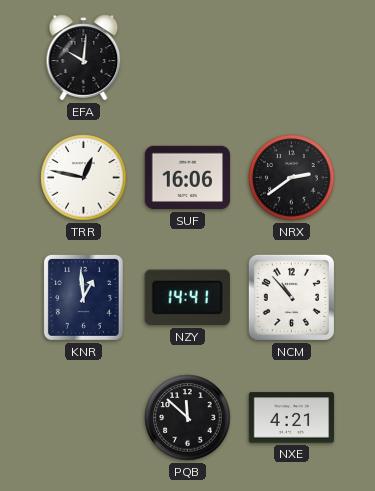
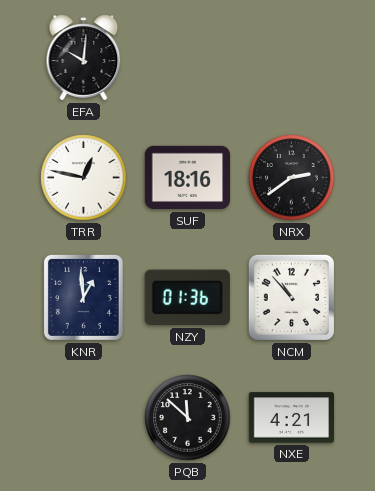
SUF: 16:06 -> 18:16
NZY: 14:41 -> 01:36
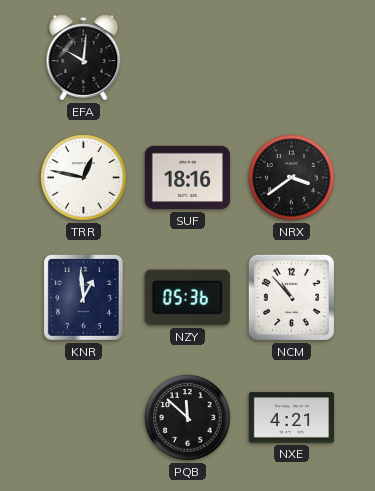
NRX: 2:39 -> 3:39
NZY: 01:36 -> 05:36
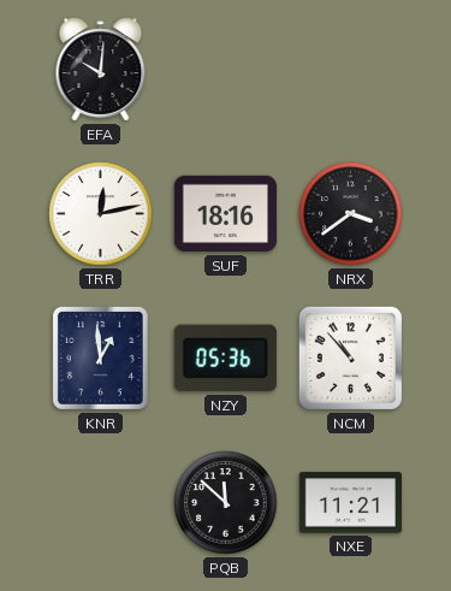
TRR: 12:47 -> 12:13
NXE: 4:21 -> 11:21
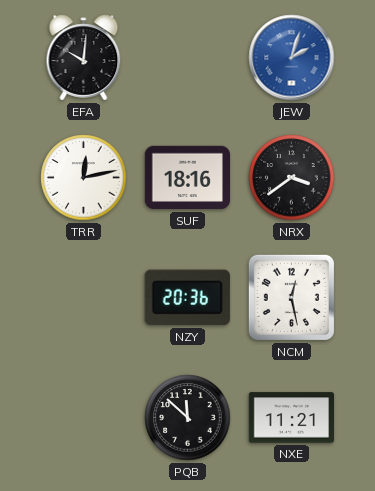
JEW: none -> 2:03
KNR: 12:59 -> none
NZY: 05:36 -> 20:36
NCM: 10:53 -> 12:28
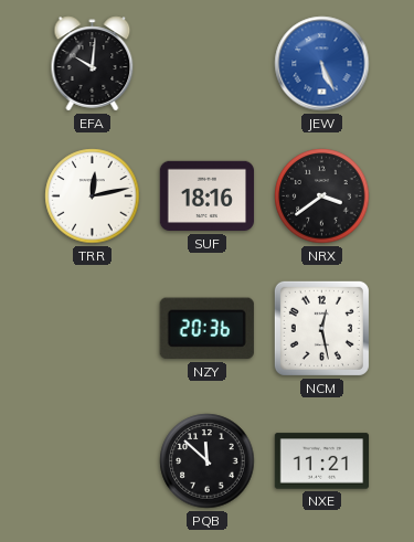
JEW: 2:03 -> 5:26
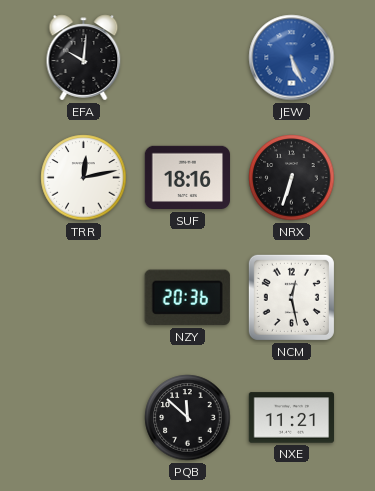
NRX: 3:39 -> 6:33
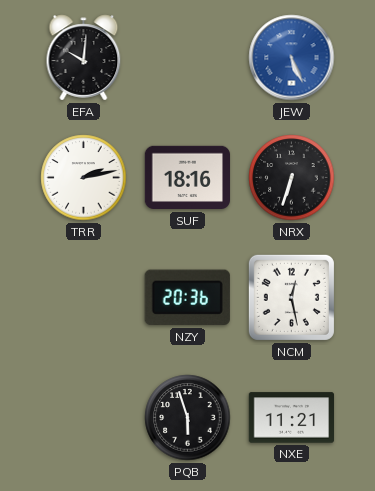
TRR: 12:13 -> 2:13
PQB: 11:52 -> 5:57
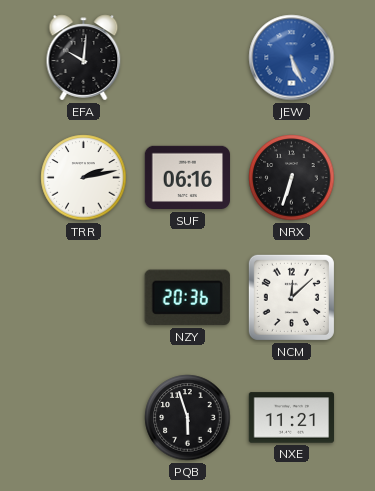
SUF: 18:16 -> 06:16
NCM: 12:28 -> 12:08
